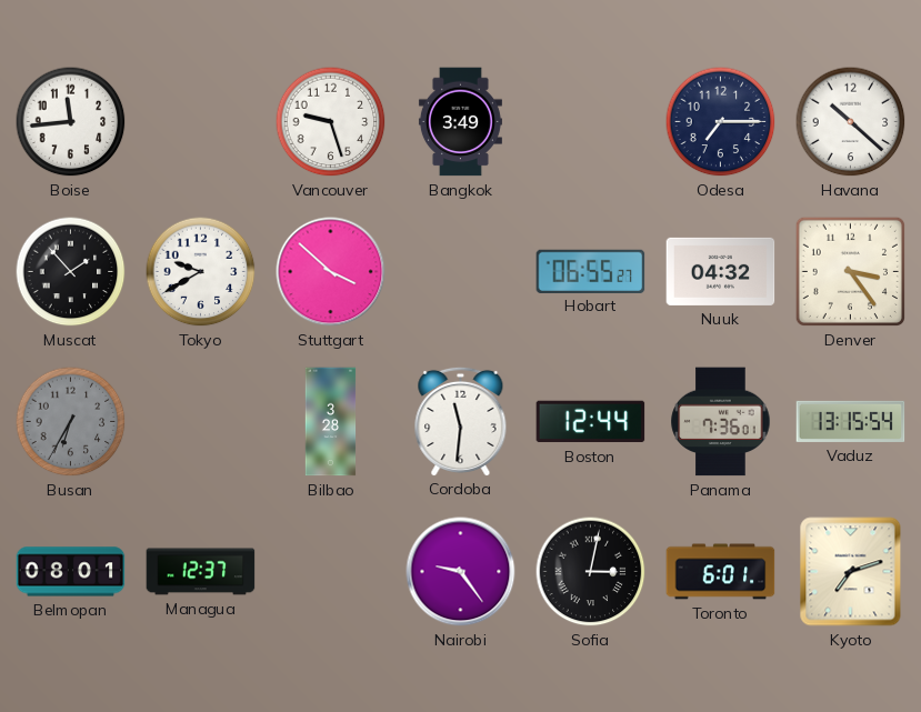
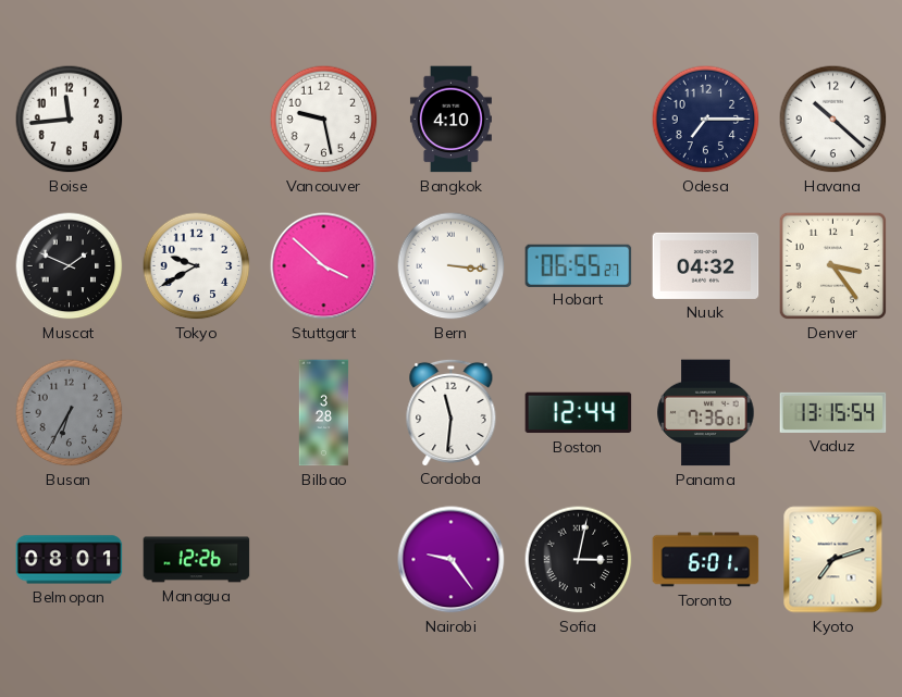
Vancouver: 9:27 -> 9:28
Bangkok: 3:49 -> 4:10
Muscat: 1:53 -> 1:49
Bern: none -> 3:16
Managua: 12:37 -> 12:26
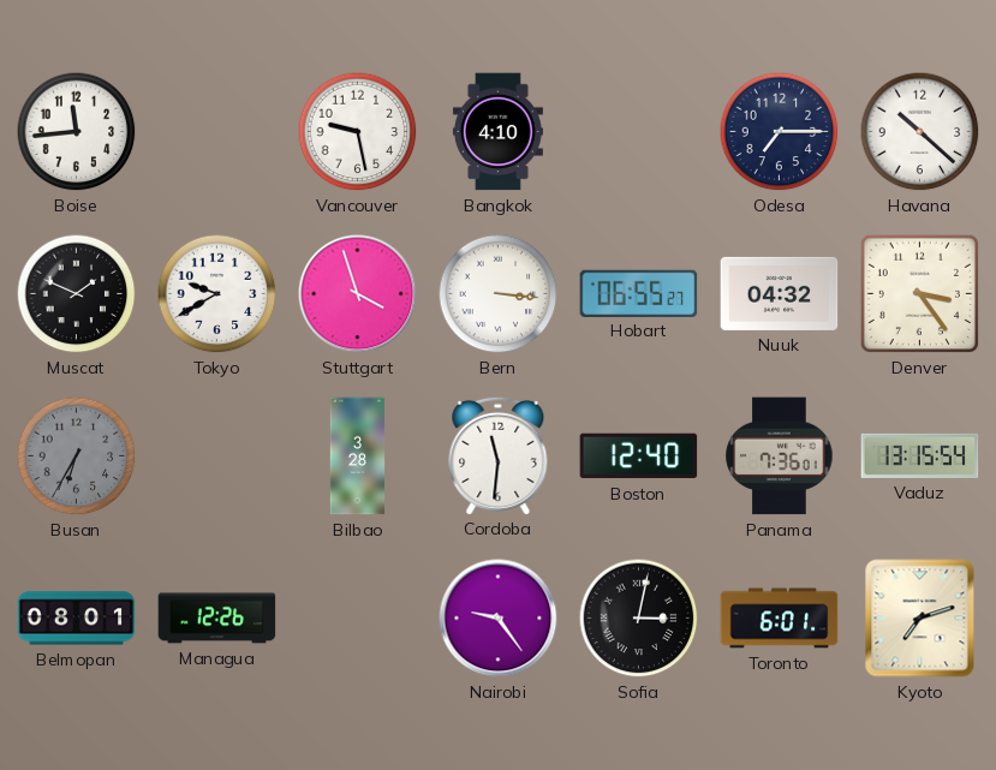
Stuttgart: 3:52 -> 3:57
Boston: 12:44 -> 12:40
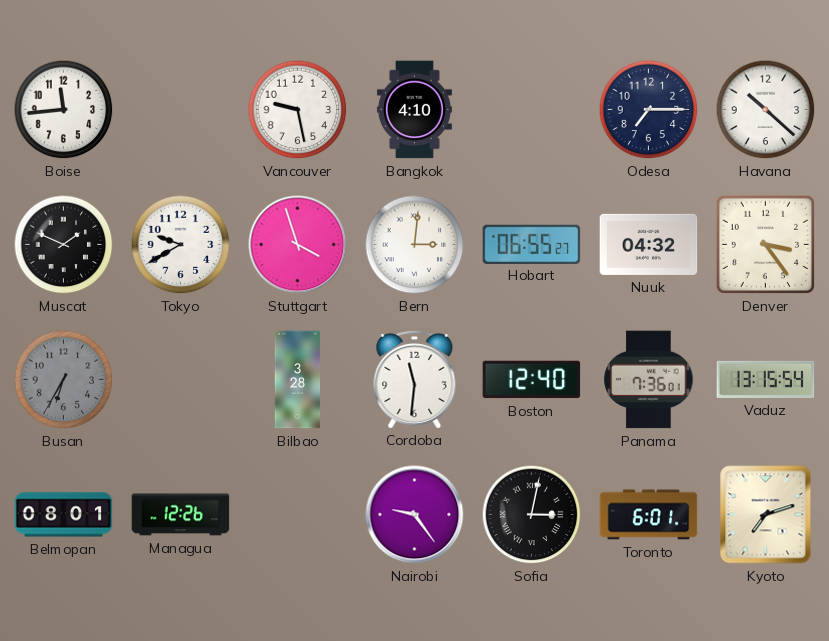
Bern: 3:16 -> 3:01
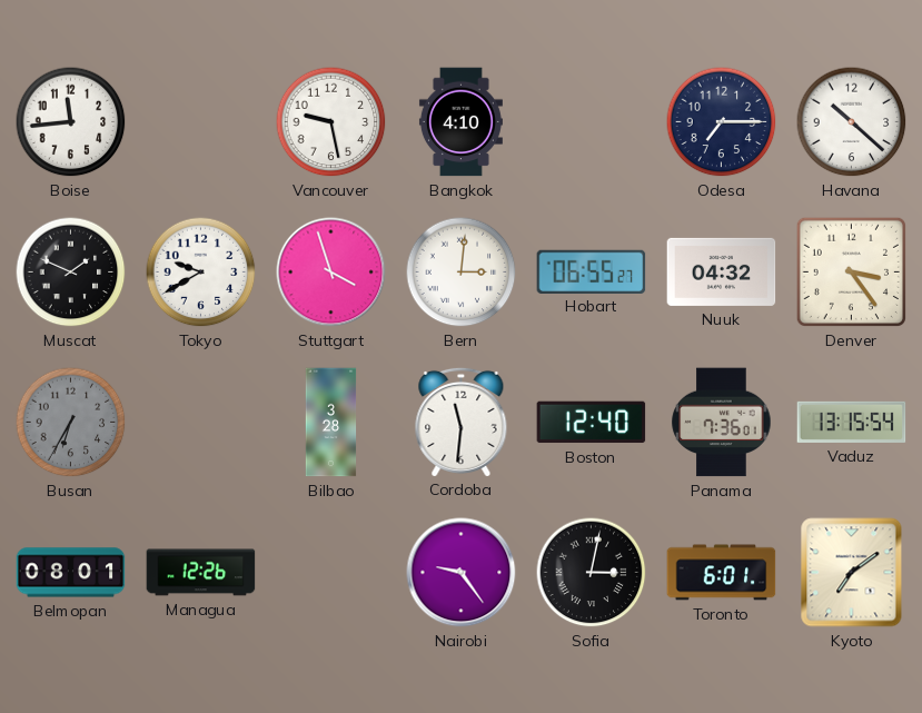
Kyoto: 7:12 -> 7:09
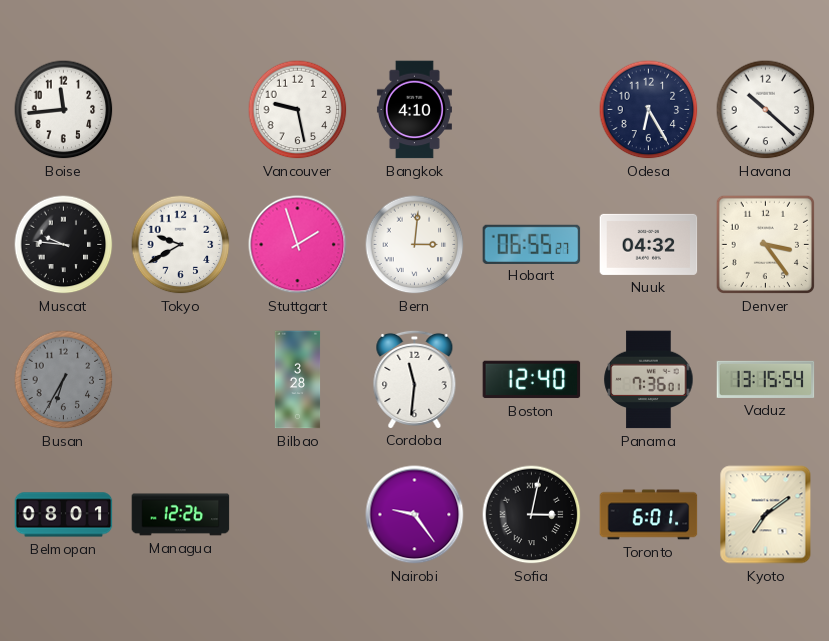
Odesa: 7:15 -> 6:25
Muscat: 1:49 -> 9:46
Stuttgart: 3:57 -> 1:57
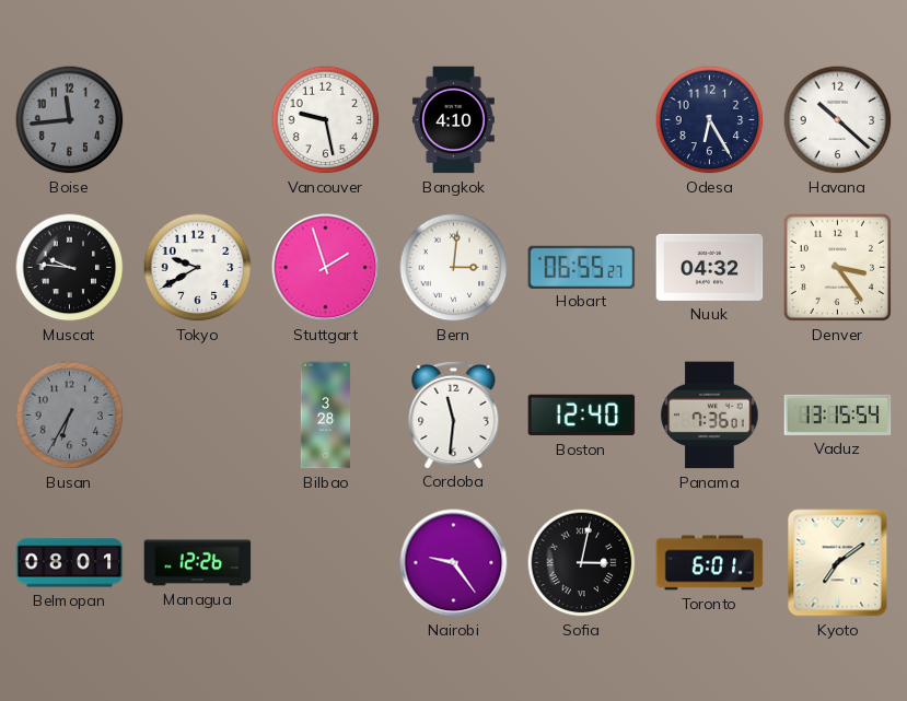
Boise dial: white -> grey
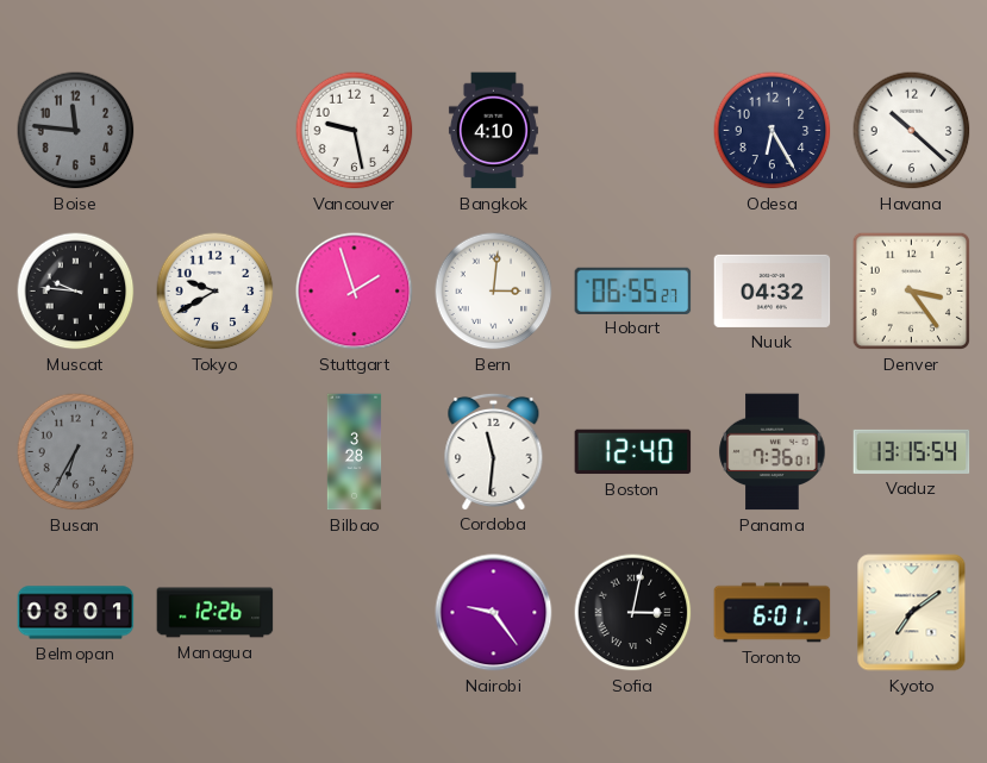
Boise: 11:44 -> 11:46
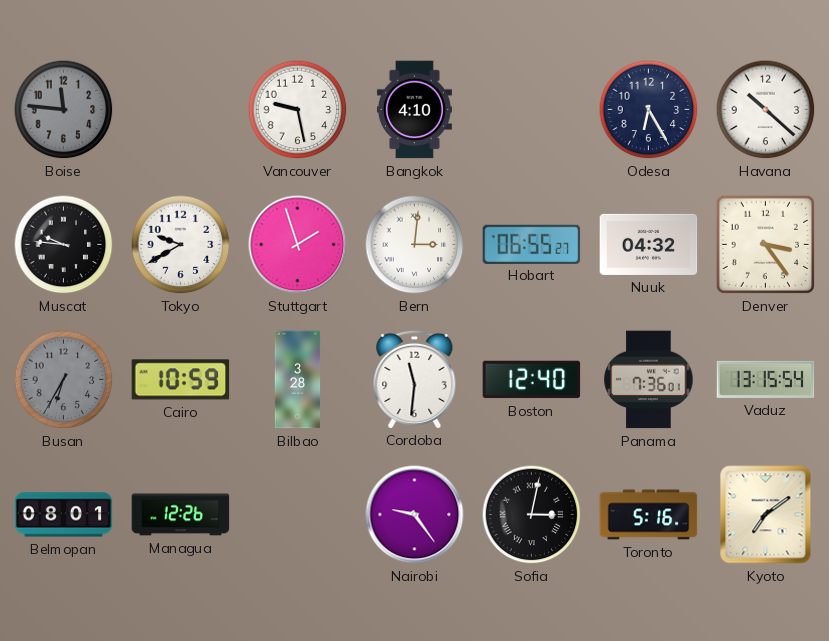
Cairo: none -> 10:59
Toronto: 6:01 -> 5:16
